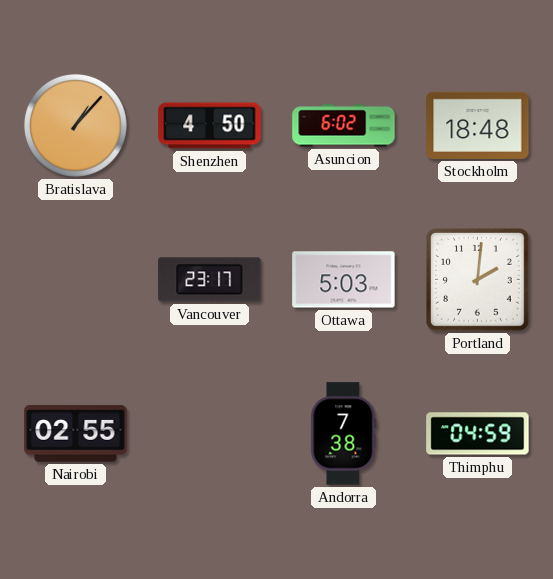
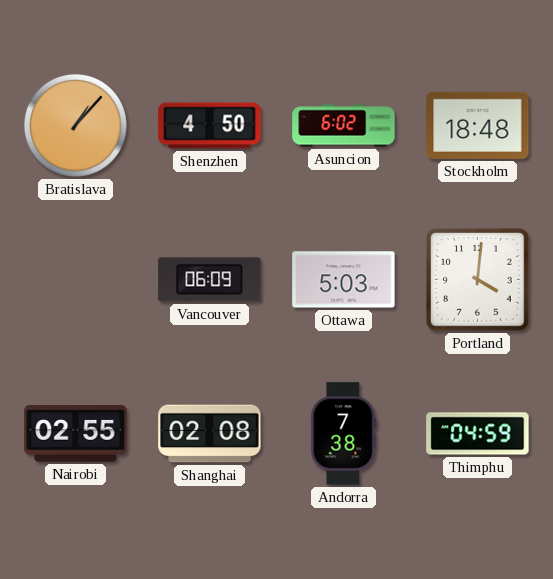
Vancouver: 23:17 -> 06:09
Portland: 2:01 -> 4:01
Shanghai: none -> 02:08
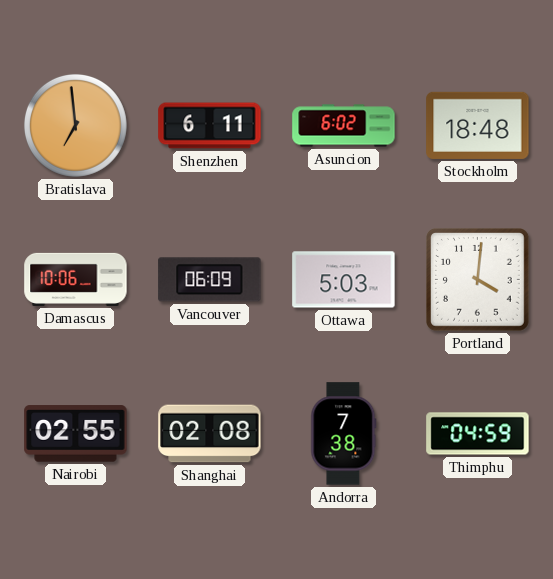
Bratislava: 1:07 -> 6:59
Shenzhen: 4:50 -> 6:11
Damascus: none -> 10:06
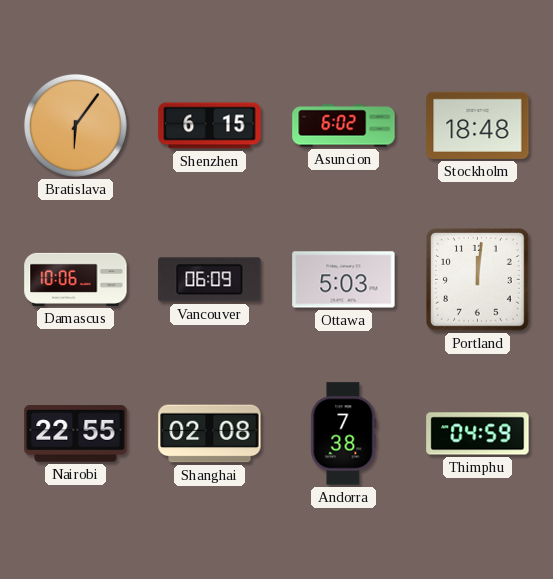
Bratislava: 6:59 -> 6:06
Shenzhen: 6:11 -> 6:15
Portland: 4:01 -> 12:01
Nairobi: 02:55 -> 22:55
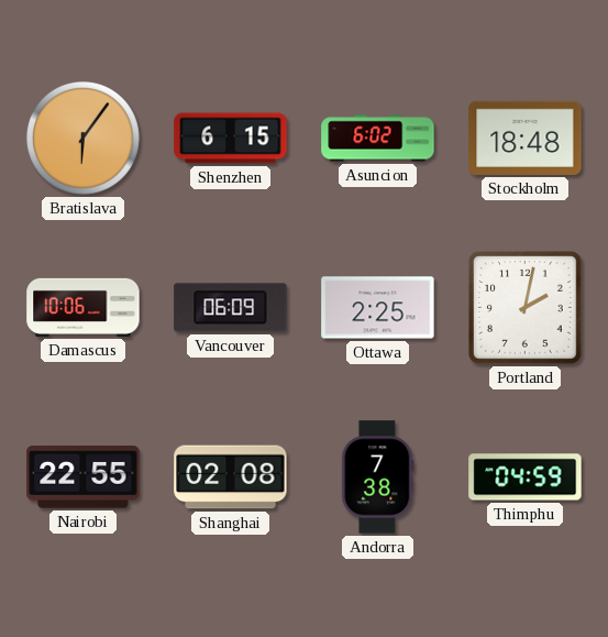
Ottawa: 5:03 -> 2:25
Portland: 12:01 -> 2:02
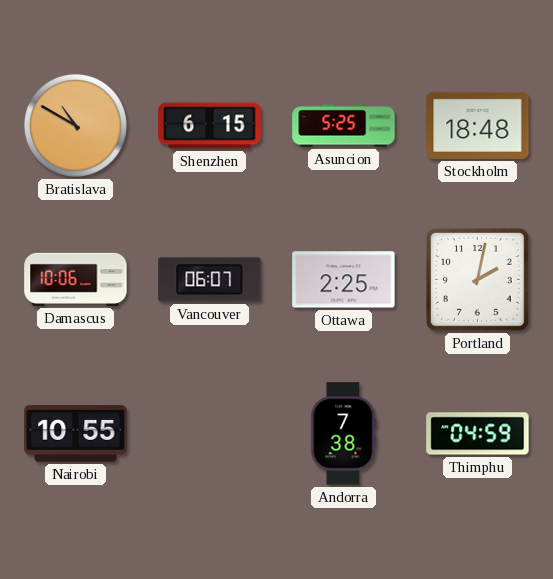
Bratislava: 6:06 -> 10:50
Asuncion: 6:02 -> 5:25
Vancouver: 06:09 -> 06:07
Nairobi: 22:55 -> 10:55
Shanghai: 02:08 -> none
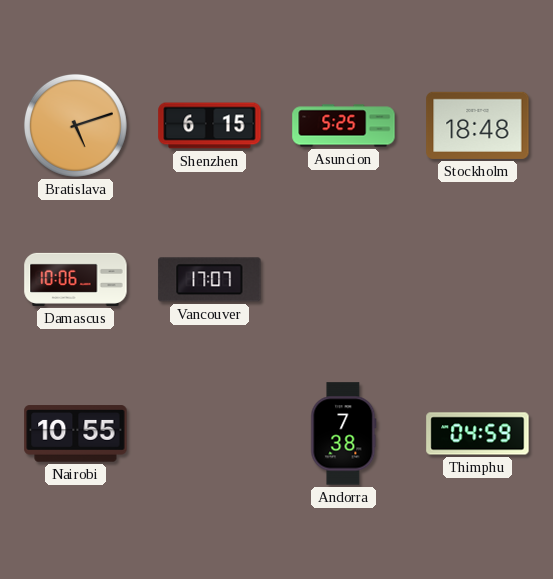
Bratislava: 10:50 -> 5:12
Vancouver: 06:07 -> 17:07
Ottawa: 2:25 -> none
Portland: 2:02 -> none
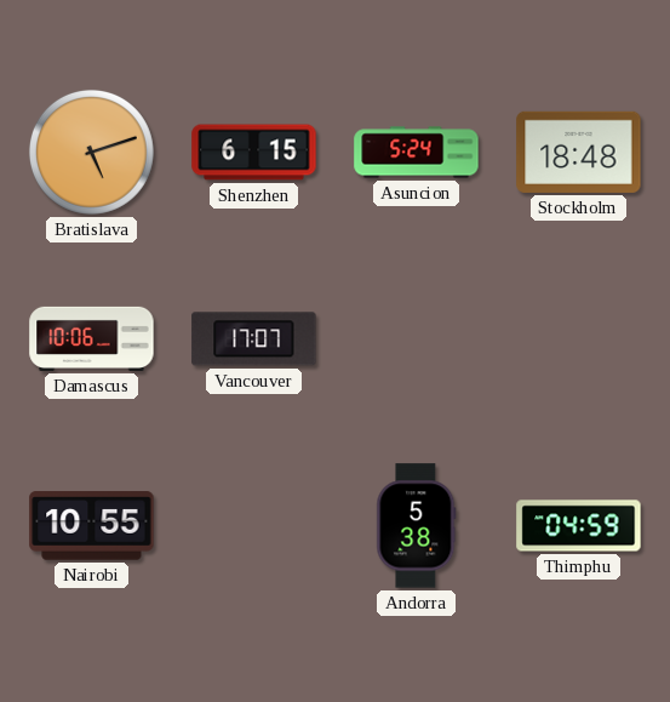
Asuncion: 5:25 -> 5:24
Andorra: 7:38 -> 5:38
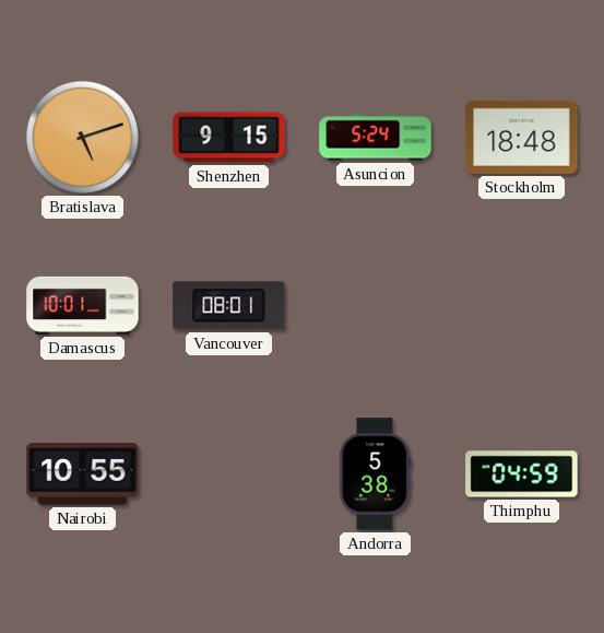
Shenzhen: 6:15 -> 9:15
Damascus: 10:06 -> 10:01
Vancouver: 17:07 -> 08:01
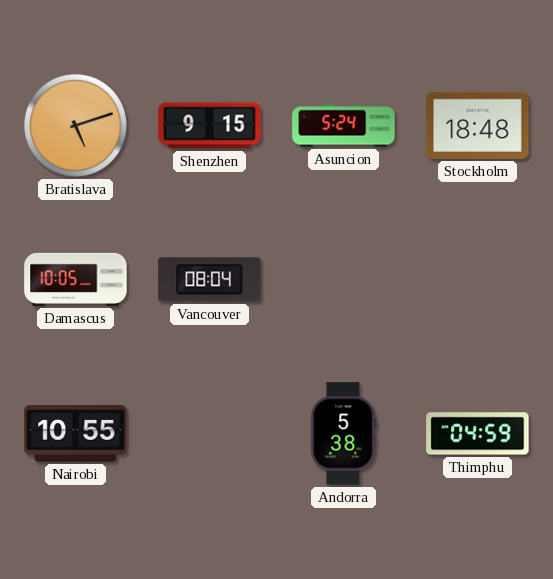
Damascus: 10:01 -> 10:05
Vancouver: 08:01 -> 08:04
